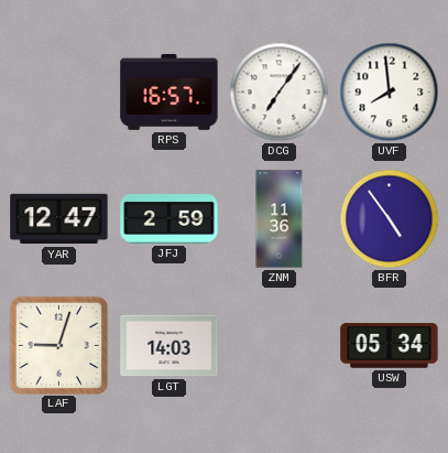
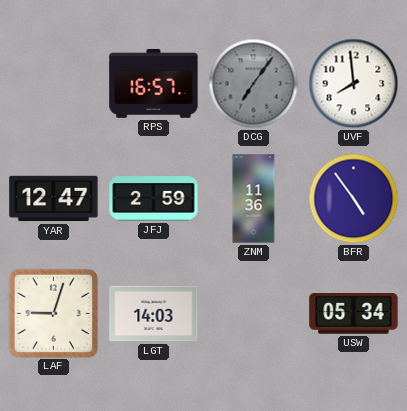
DCG dial: white -> grey
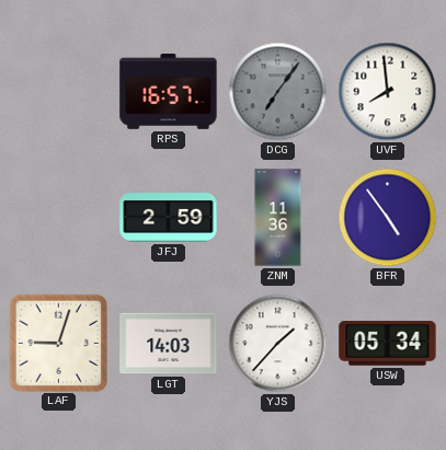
YAR: 12:47 -> none
YJS: none -> 1:37
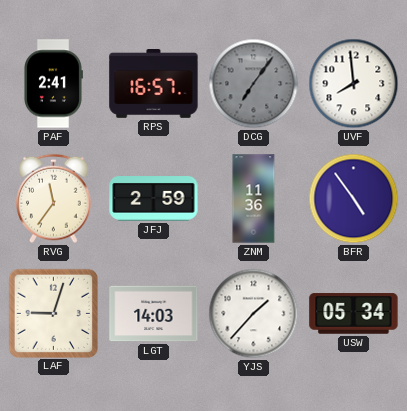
PAF: none -> 2:41
RVG: none -> 11:36
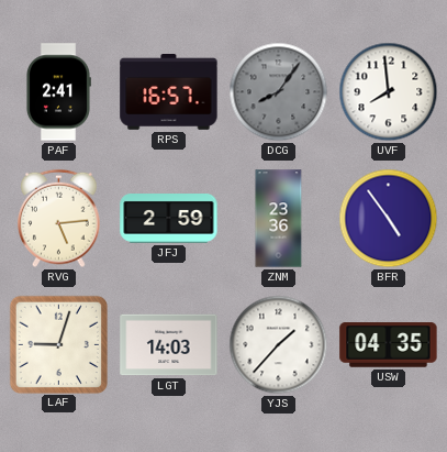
DCG: 7:06 -> 8:06
RVG: 11:36 -> 5:14
ZNM: 11:36 -> 23:36
USW: 05:34 -> 04:35
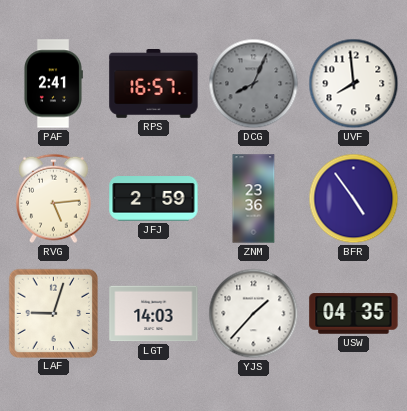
DCG: 8:06 -> 8:04
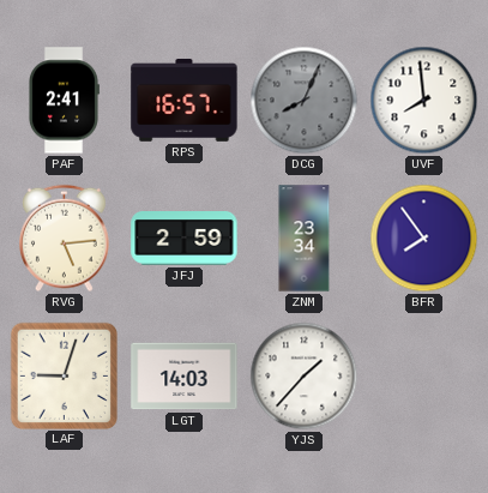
ZNM: 23:36 -> 23:34
BFR: 4:54 -> 7:54
USW: 04:35 -> none
